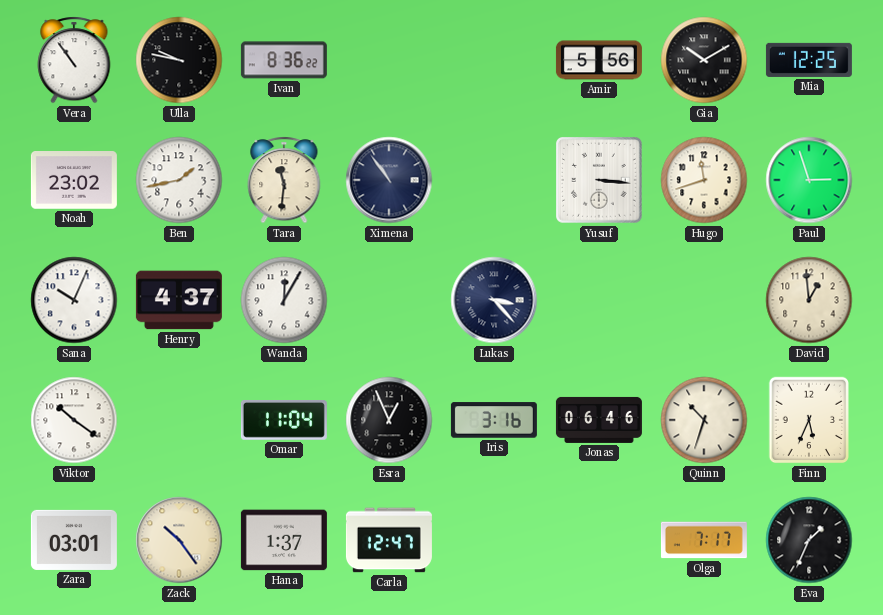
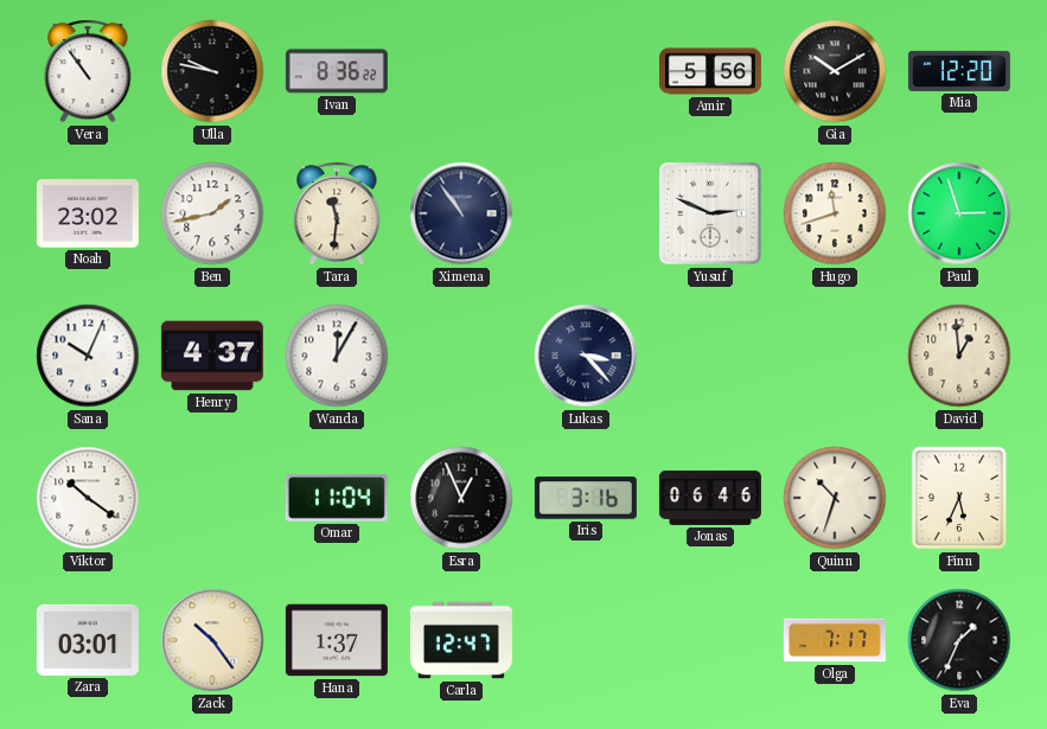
Mia: 12:25 -> 12:20
Yusuf: 3:16 -> 2:49
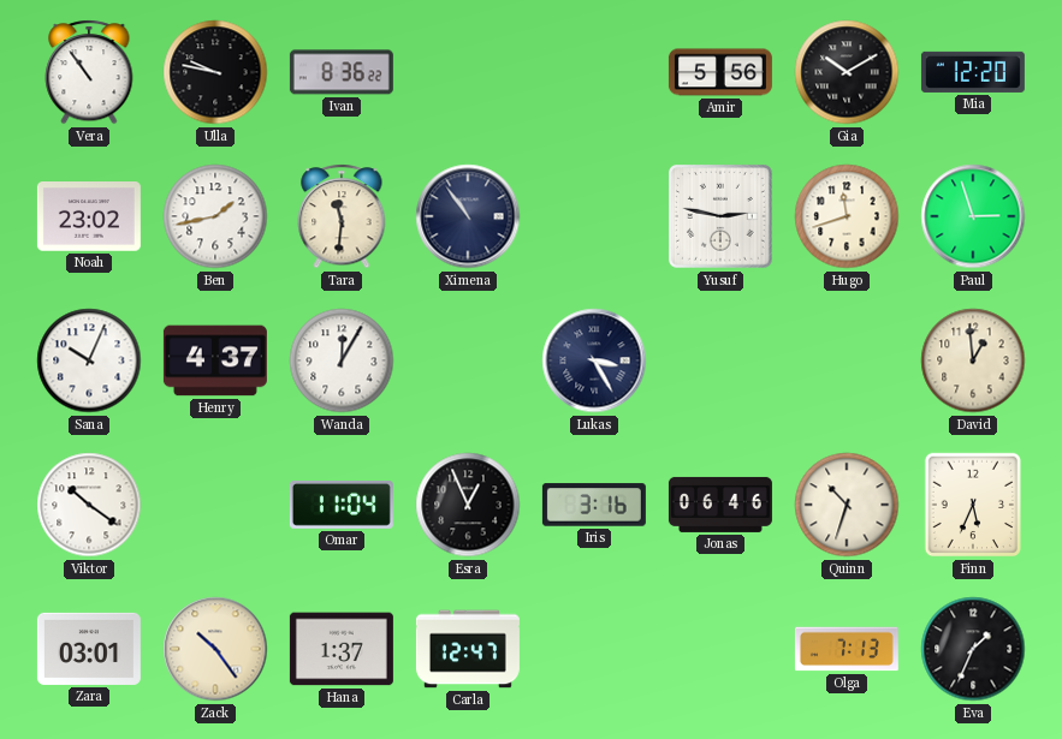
Yusuf: 2:49 -> 2:47
Lukas: 3:23 -> 3:25
Olga: 7:17 -> 7:13
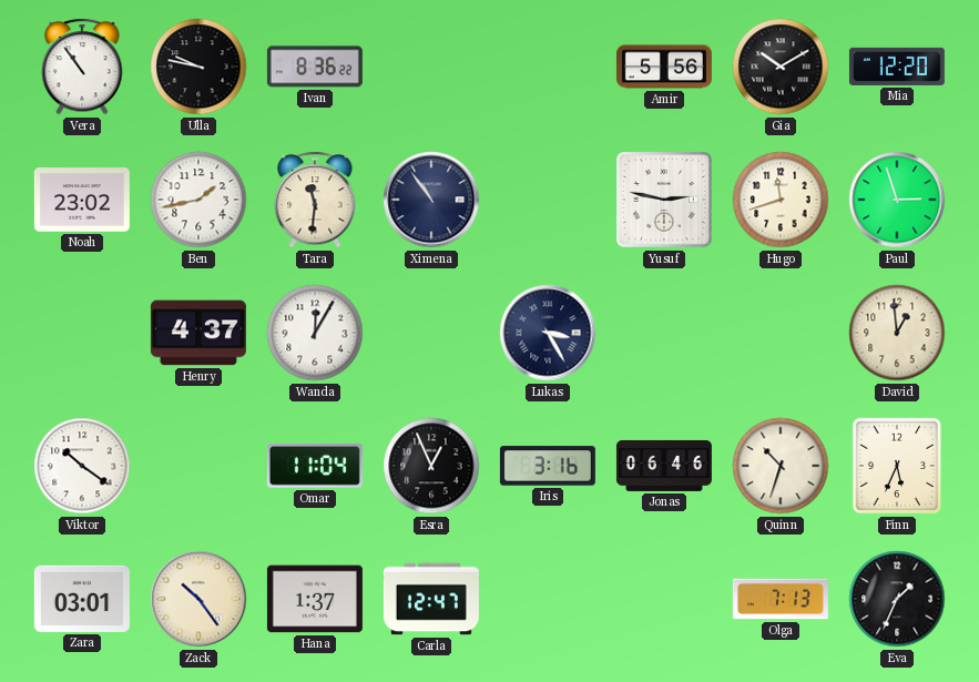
Sana: 10:04 -> none
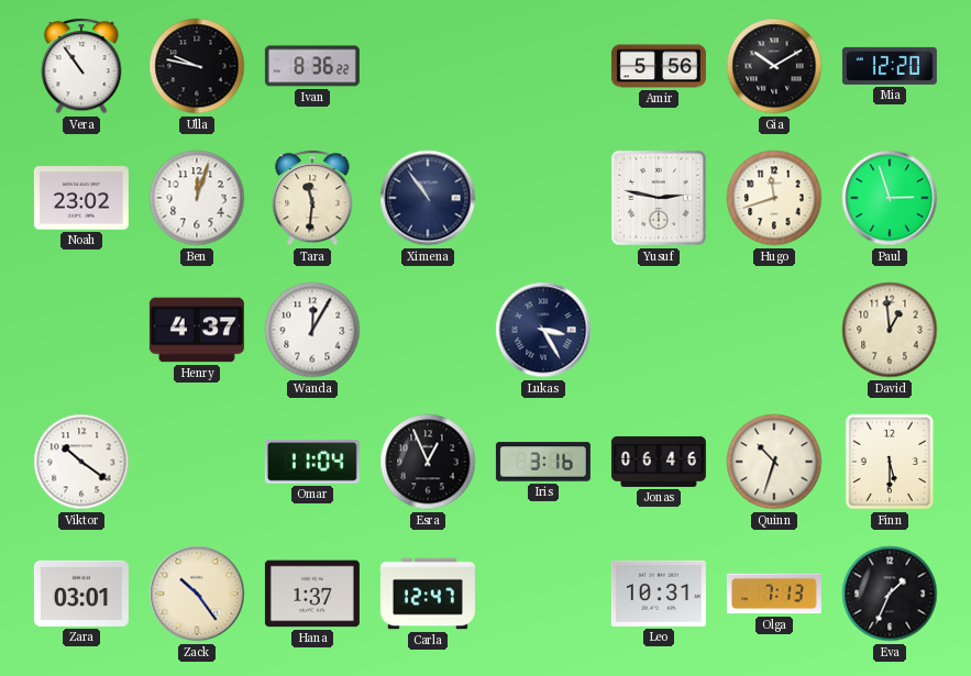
Ben: 1:43 -> 12:03
Finn: 5:34 -> 5:30
Leo: none -> 10:31
